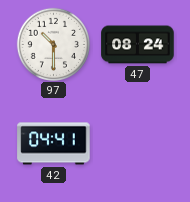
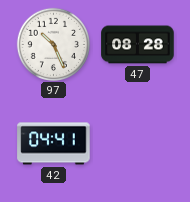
97: 10:30 -> 10:26
47: 08:24 -> 08:28
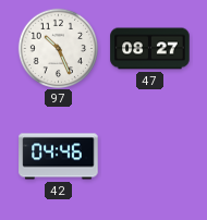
47: 08:28 -> 08:27
42: 04:41 -> 04:46
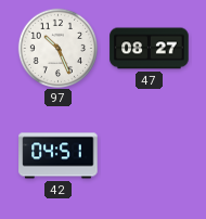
42: 04:46 -> 04:51
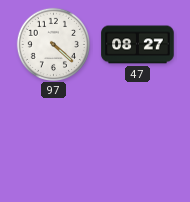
97: 10:26 -> 4:22
42: 04:51 -> none
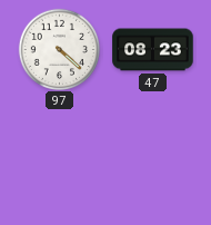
47: 08:27 -> 08:23
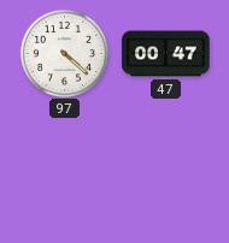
47: 08:23 -> 00:47
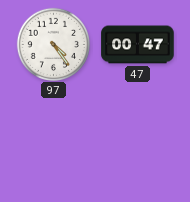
97: 4:22 -> 4:24
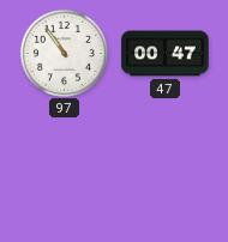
97: 4:24 -> 10:54
